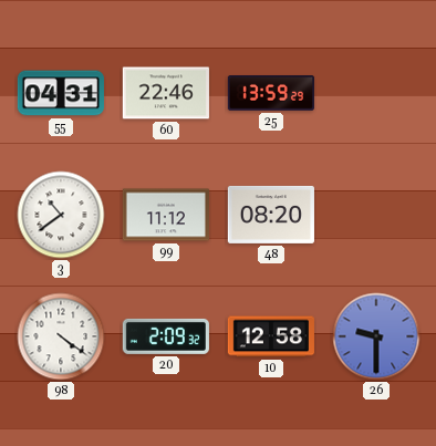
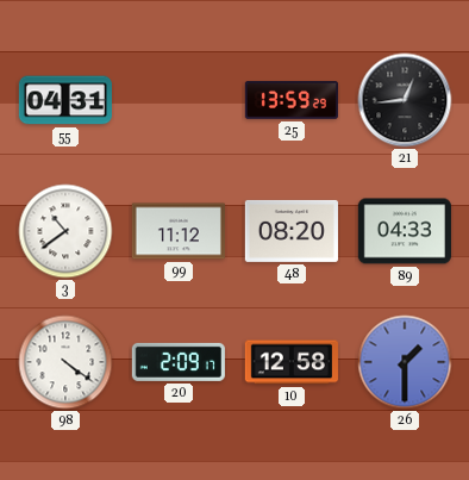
60: 22:46 -> none
21: none -> 12:44
89: none -> 04:33
20: 2:09:32 -> 2:09:17
26: 9:30 -> 1:30
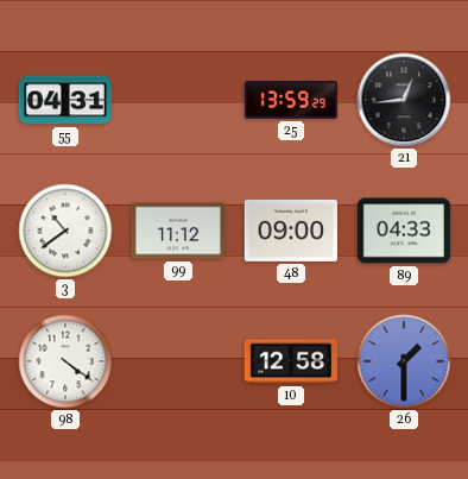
48: 08:20 -> 09:00
20: 2:09 -> none
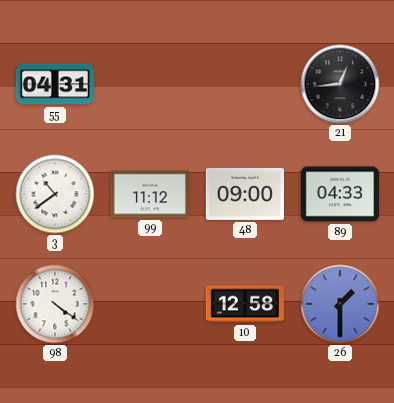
25: 13:59 -> none
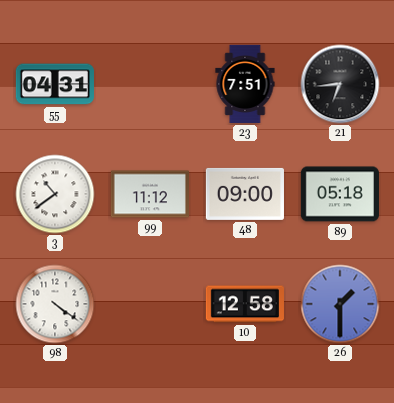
23: none -> 7:51
21: 12:44 -> 6:44
89: 04:33 -> 05:18
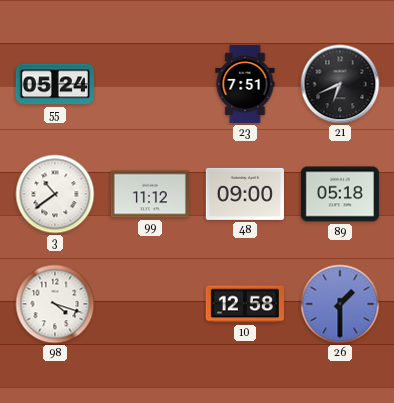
55: 04:31 -> 05:24
21: 6:44 -> 6:41
98: 4:21 -> 4:18
